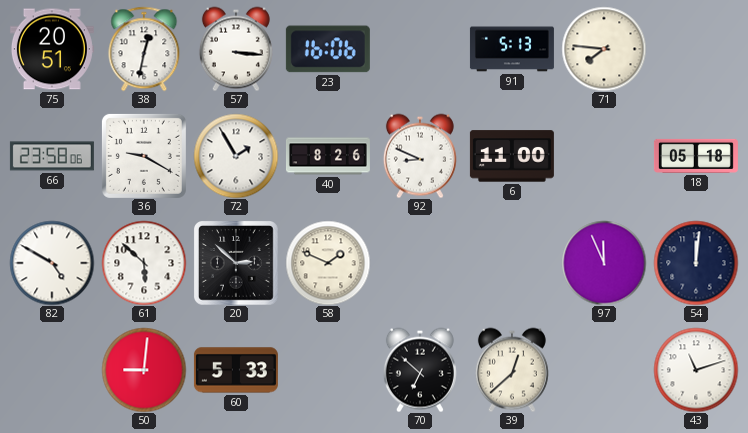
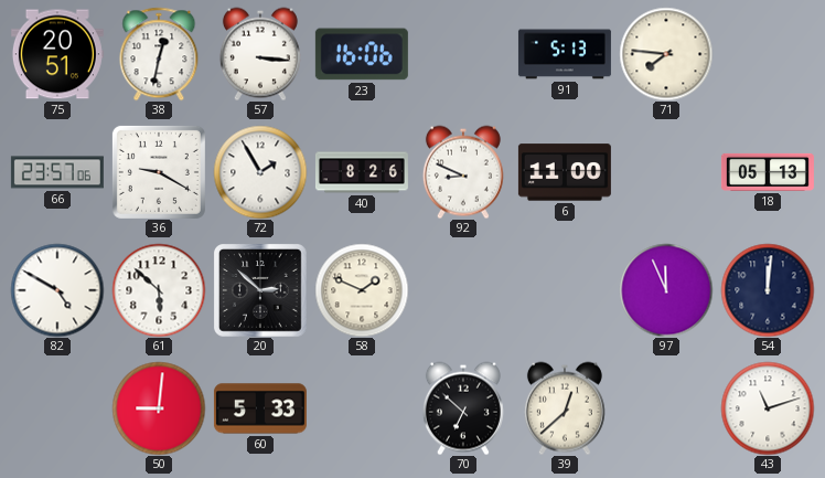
66: 23:58 -> 23:57
18: 05:18 -> 05:13
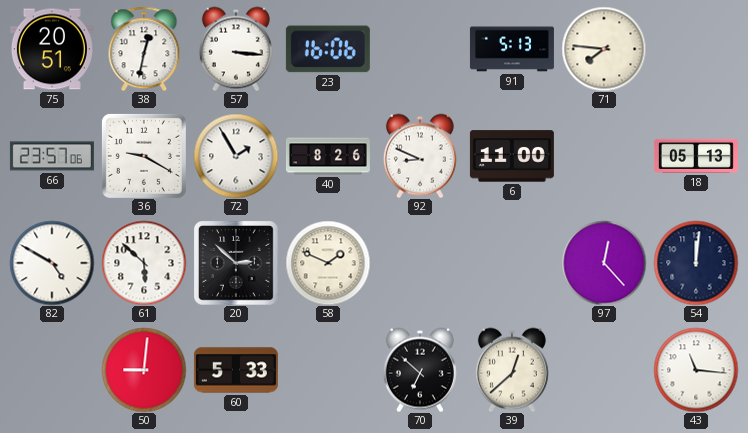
97: 11:56 -> 12:23
43: 11:12 -> 11:16
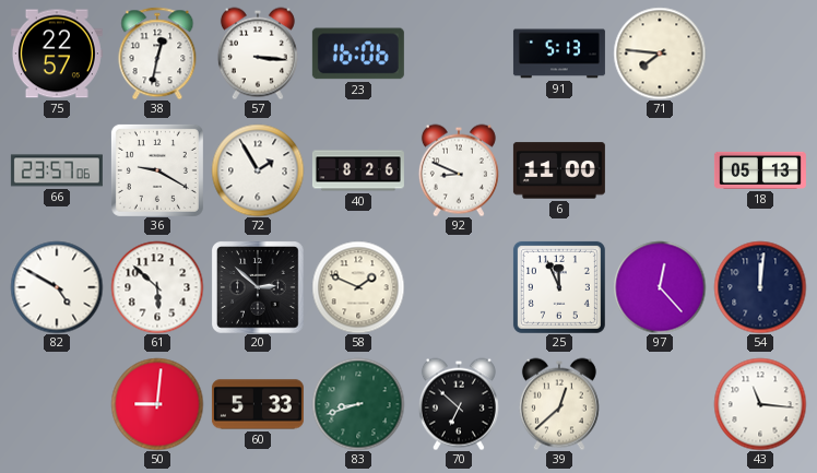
75: 20:51 -> 22:57
25: none -> 11:56
83: none -> 8:42
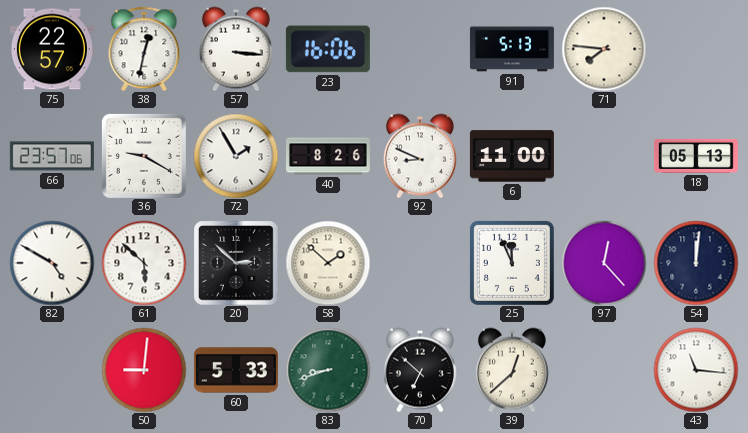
58: 1:49 -> 1:52
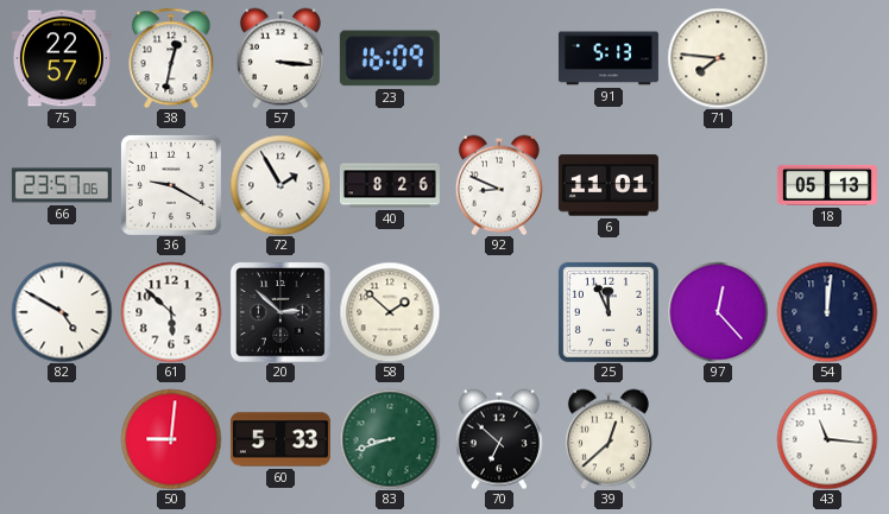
23: 16:06 -> 16:09
6: 11:00 -> 11:01
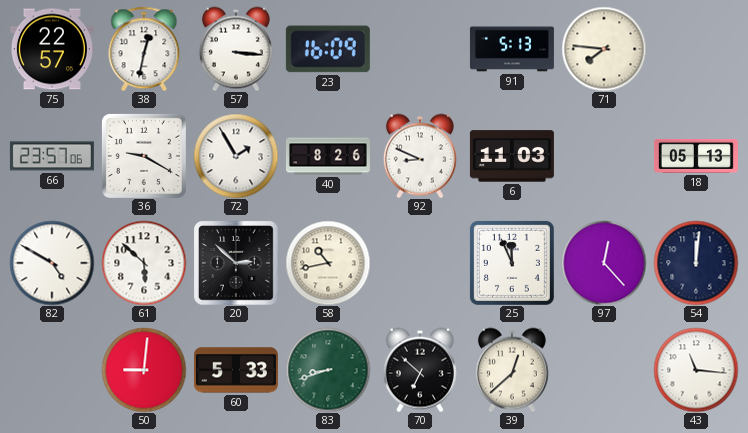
6: 11:01 -> 11:03
58: 1:52 -> 10:43
